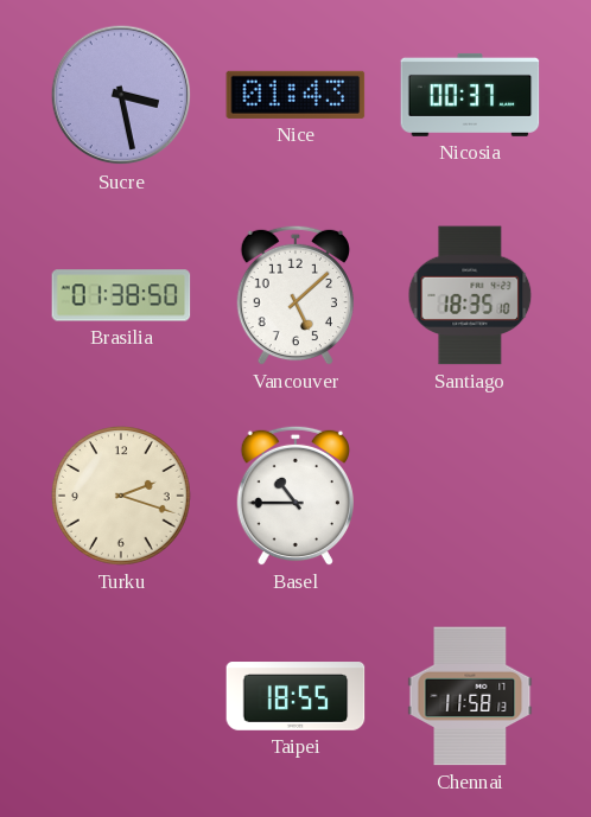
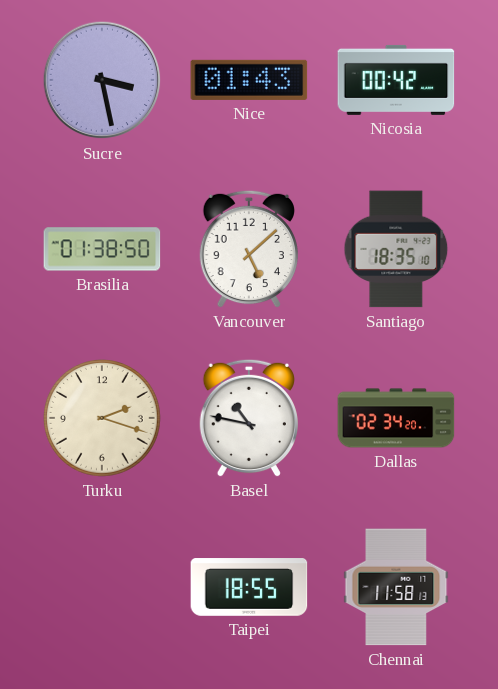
Nicosia: 00:37 -> 00:42
Basel: 10:45 -> 10:47
Dallas: none -> 02:34
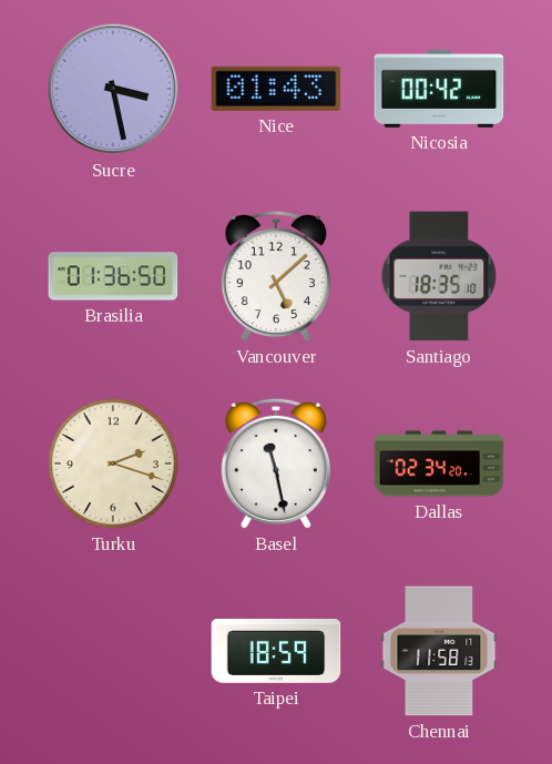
Brasilia: 01:38 -> 01:36
Basel: 10:47 -> 11:28
Taipei: 18:55 -> 18:59
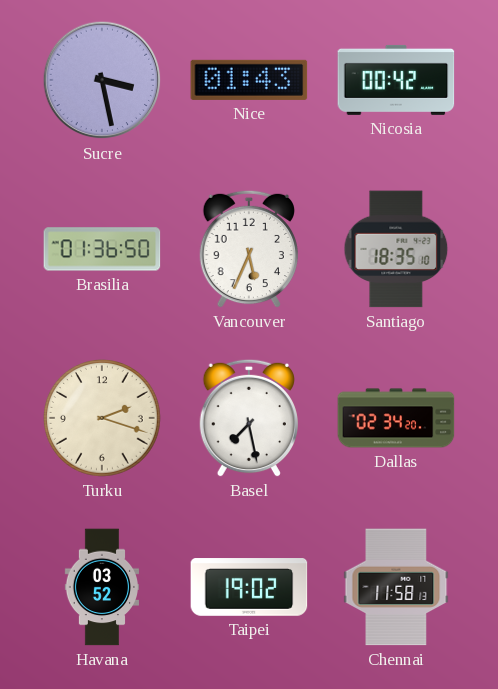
Vancouver: 5:08 -> 5:34
Basel: 11:28 -> 7:28
Havana: none -> 03:52
Taipei: 18:59 -> 19:02
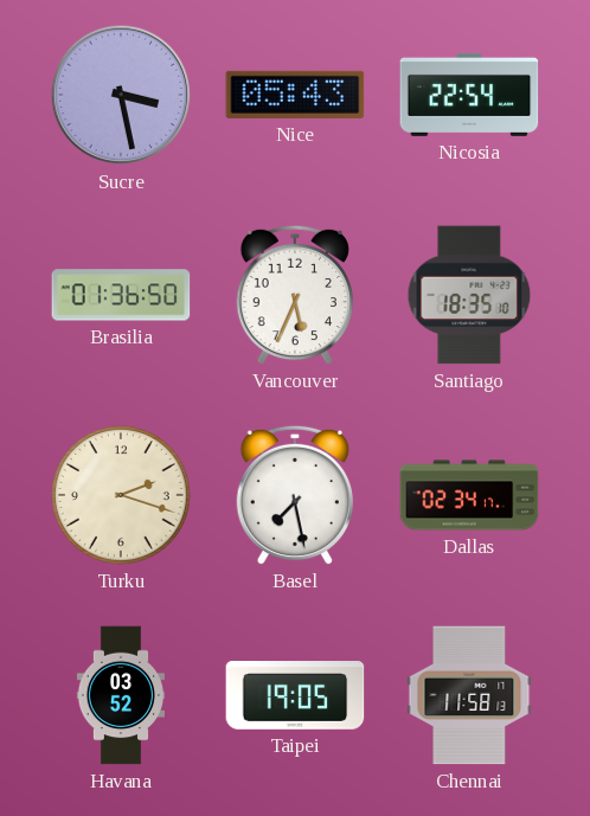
Nice: 01:43 -> 05:43
Nicosia: 00:42 -> 22:54
Dallas: 02:34:20 -> 02:34:17
Taipei: 19:02 -> 19:05
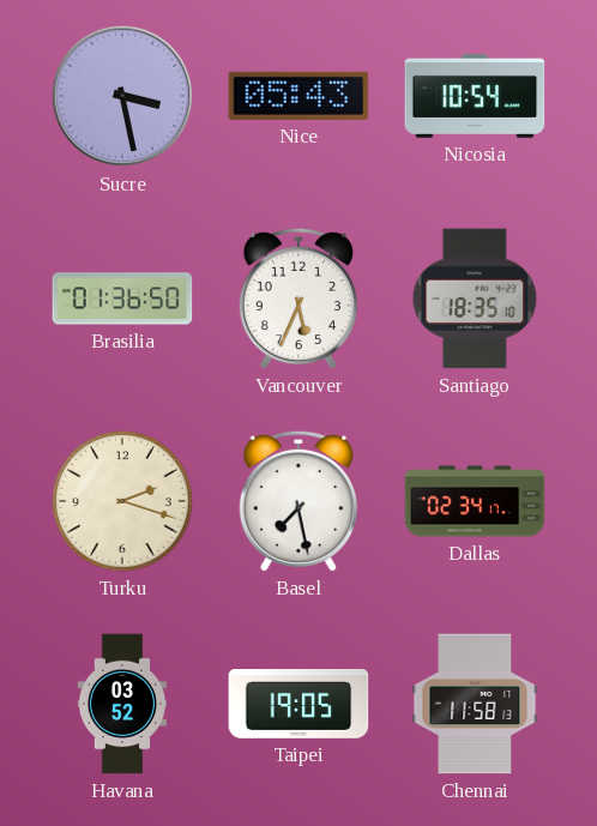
Nicosia: 22:54 -> 10:54
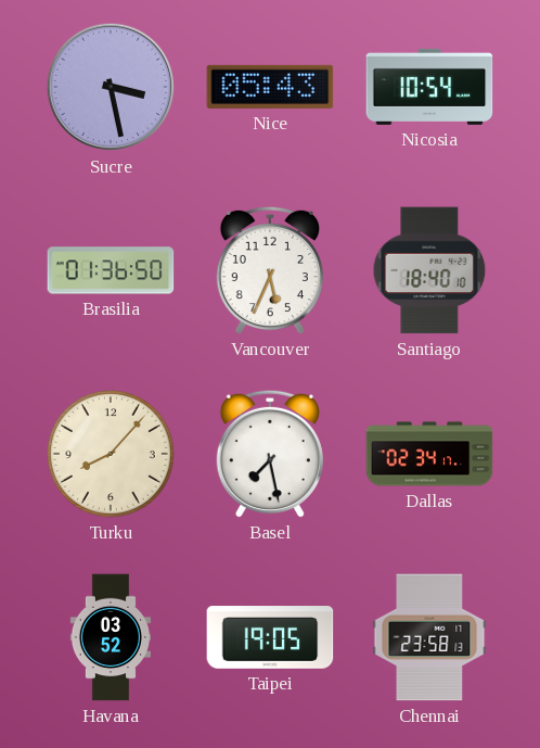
Santiago: 18:35 -> 18:40
Turku: 2:18 -> 8:07
Chennai: 11:58 -> 23:58
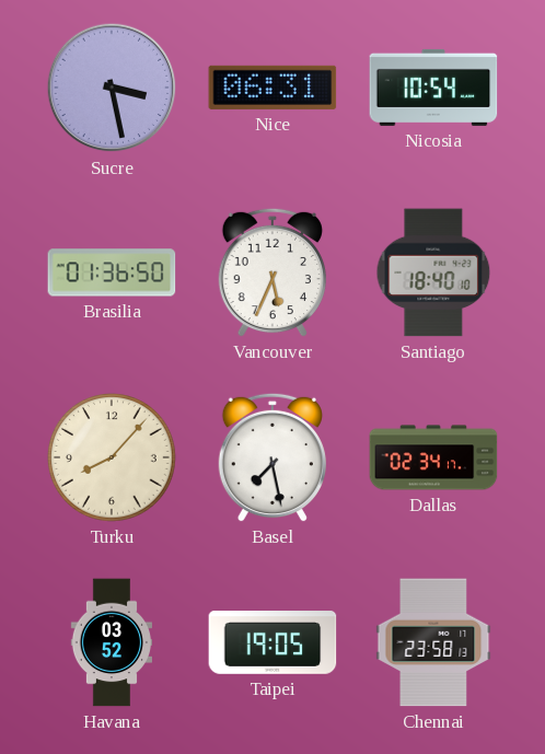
Nice: 05:43 -> 06:31
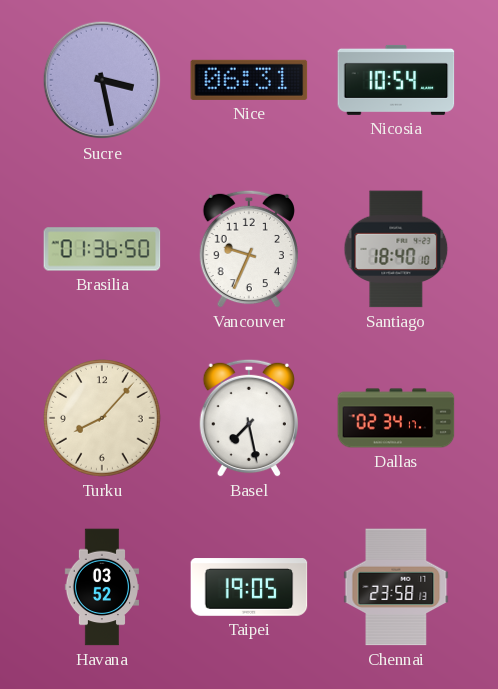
Vancouver: 5:34 -> 9:34
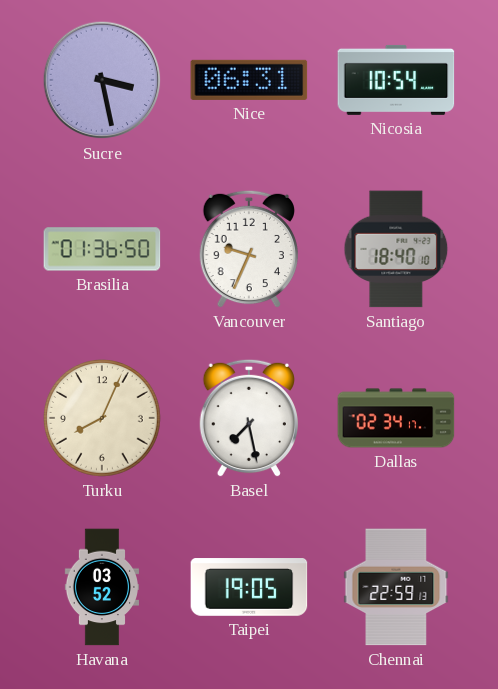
Turku: 8:07 -> 8:04
Chennai: 23:58 -> 22:59
